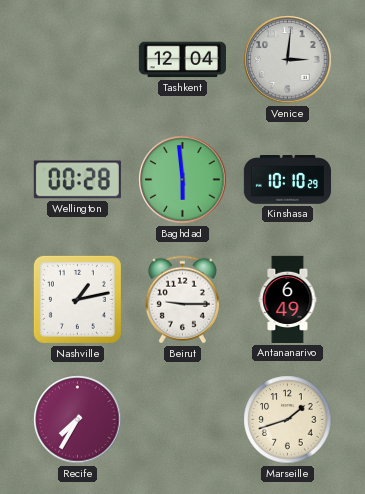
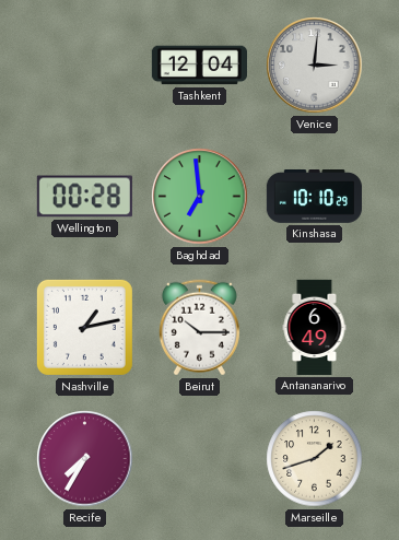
Baghdad: 5:59 -> 6:59
Beirut: 9:15 -> 10:15
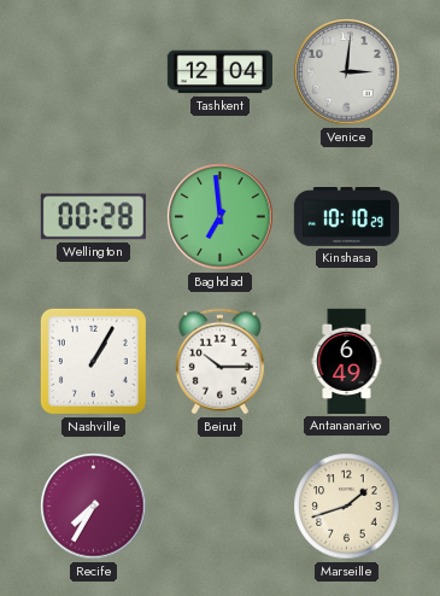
Nashville: 1:13 -> 1:05
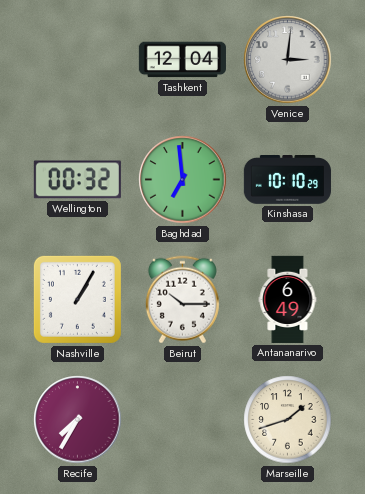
Wellington: 00:28 -> 00:32
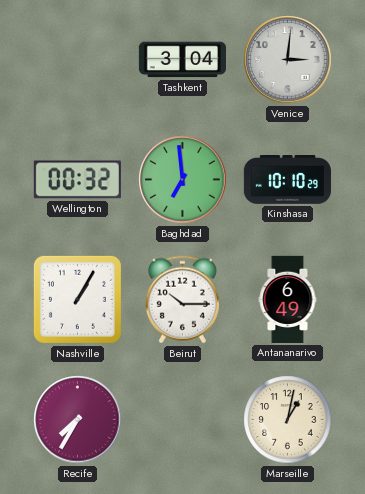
Tashkent: 12:04 -> 3:04
Marseille: 1:42 -> 1:02
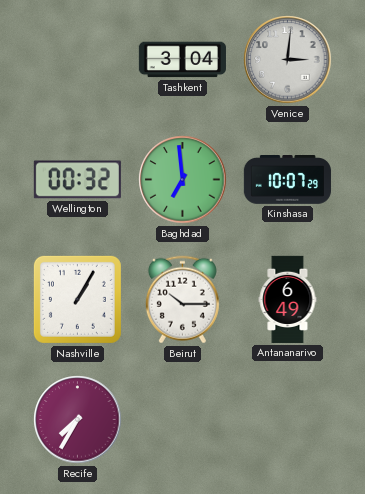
Kinshasa: 10:10 -> 10:07
Marseille: 1:02 -> none
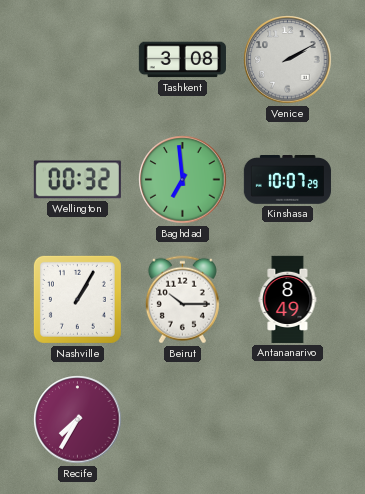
Tashkent: 3:04 -> 3:08
Venice: 3:01 -> 2:10
Antananarivo: 6:49 -> 8:49
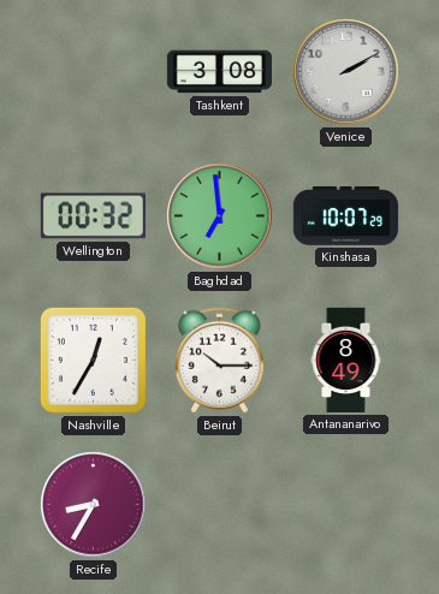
Nashville: 1:05 -> 12:35
Recife: 7:35 -> 8:35
